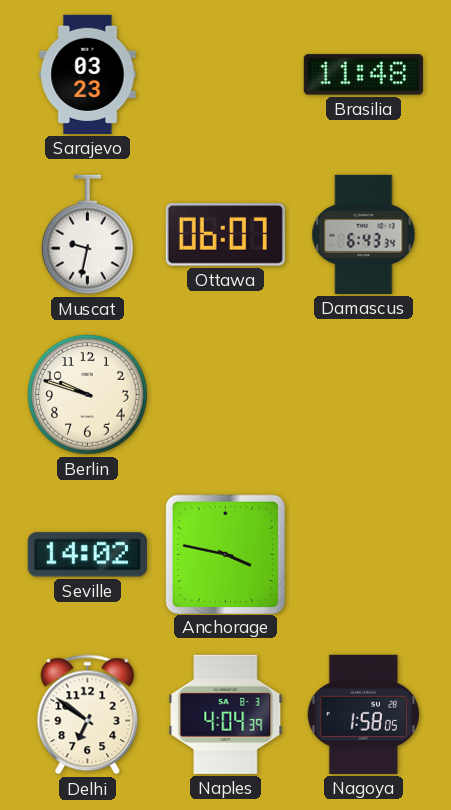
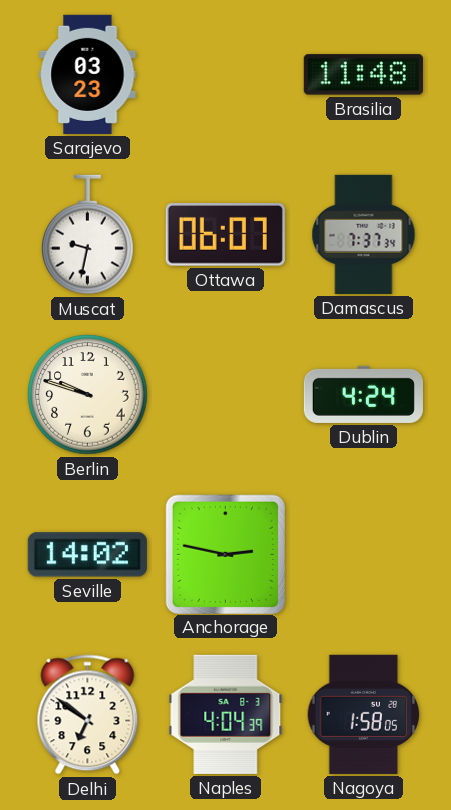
Damascus: 6:43 -> 7:37
Dublin: none -> 4:24
Anchorage: 3:47 -> 2:47
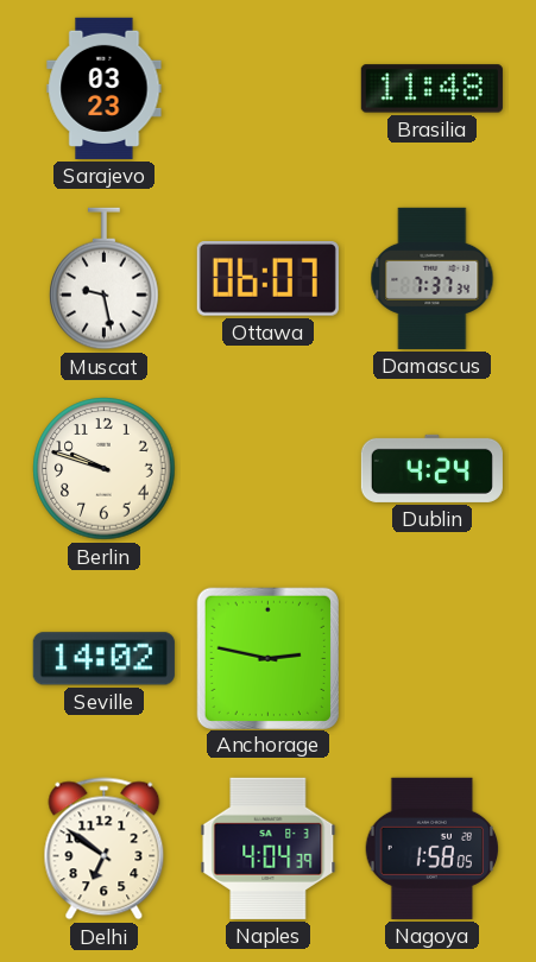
Muscat: 9:32 -> 9:28
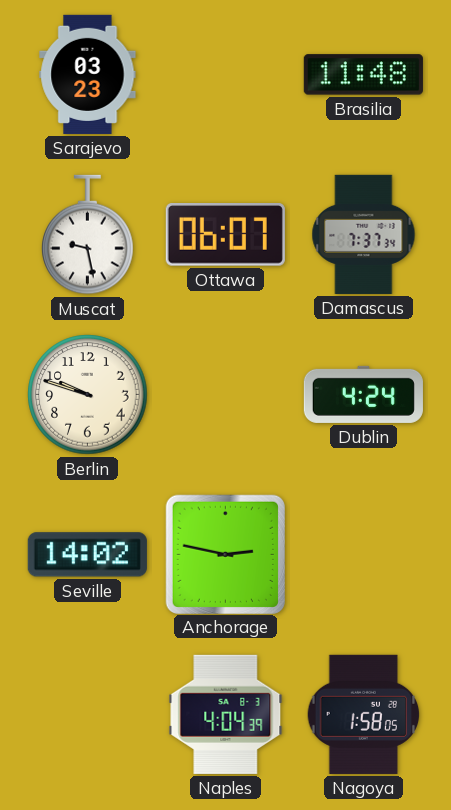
Delhi: 6:51 -> none
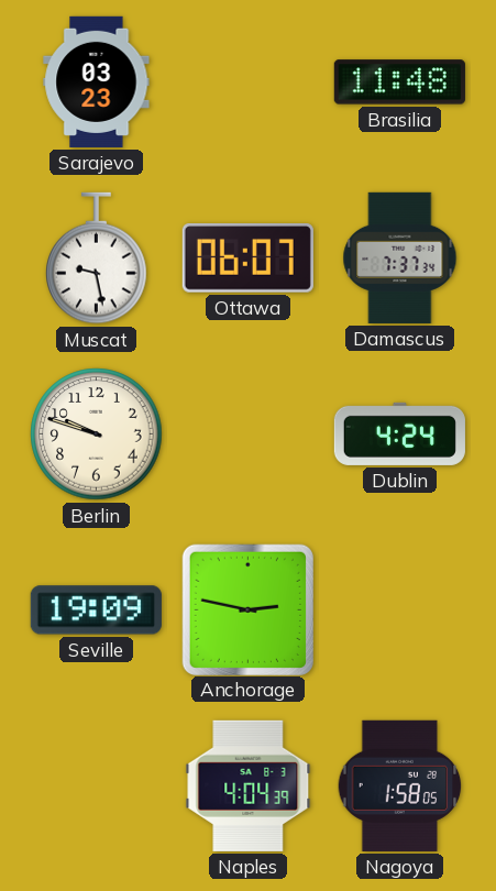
Seville: 14:02 -> 19:09
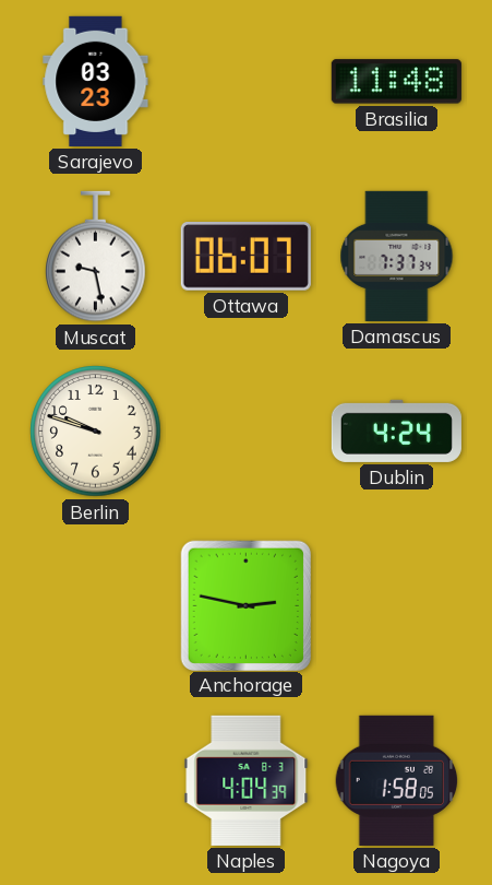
Seville: 19:09 -> none
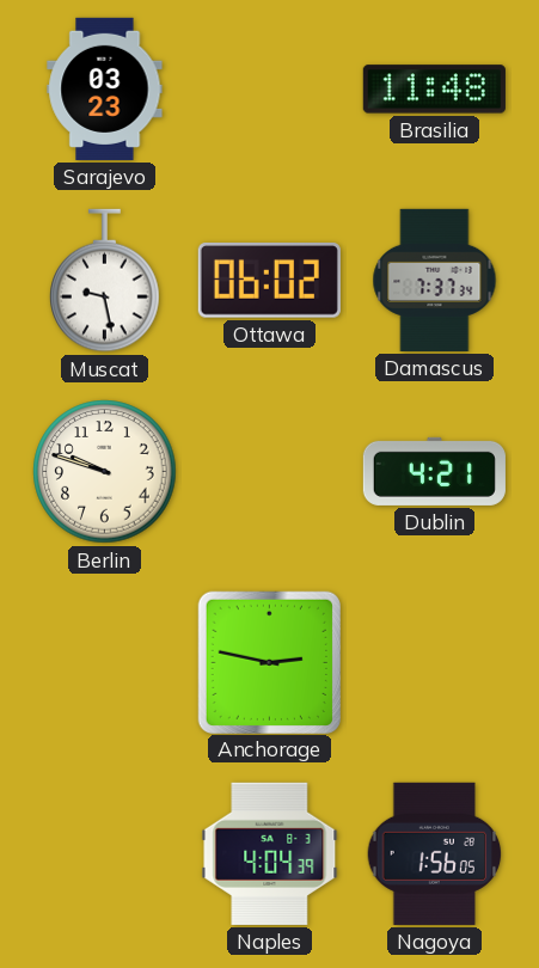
Ottawa: 06:07 -> 06:02
Dublin: 4:24 -> 4:21
Nagoya: 1:58 -> 1:56
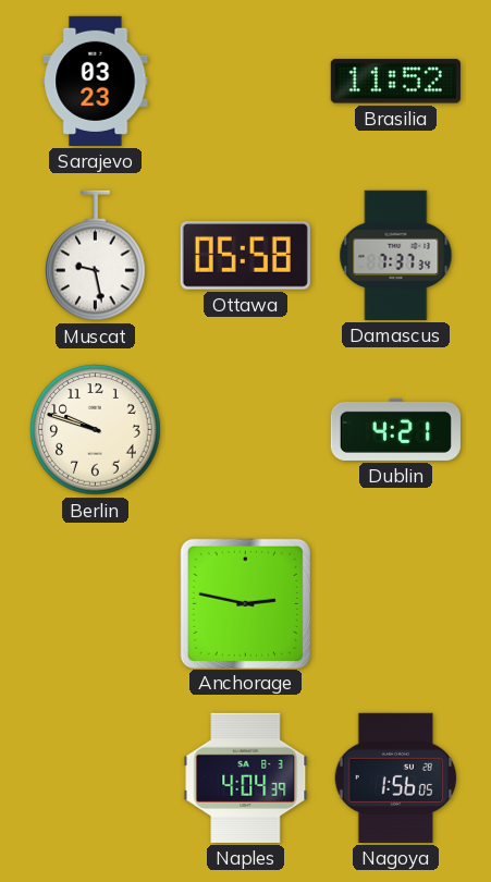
Brasilia: 11:48 -> 11:52
Ottawa: 06:02 -> 05:58
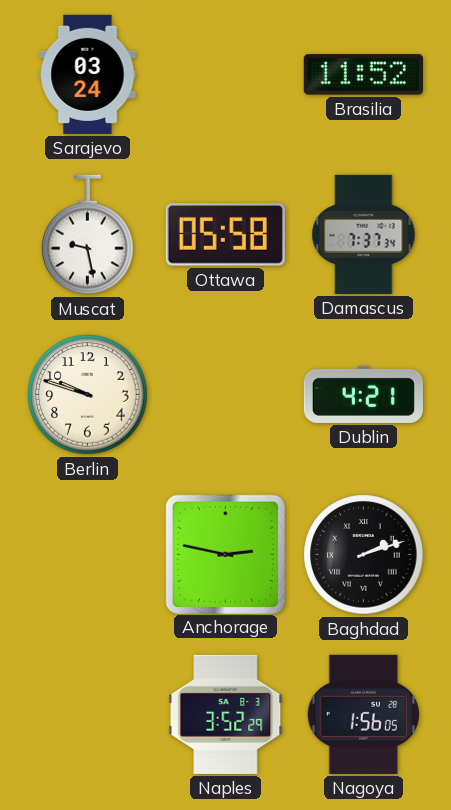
Sarajevo: 03:23 -> 03:24
Baghdad: none -> 2:12
Naples: 4:04 -> 3:52
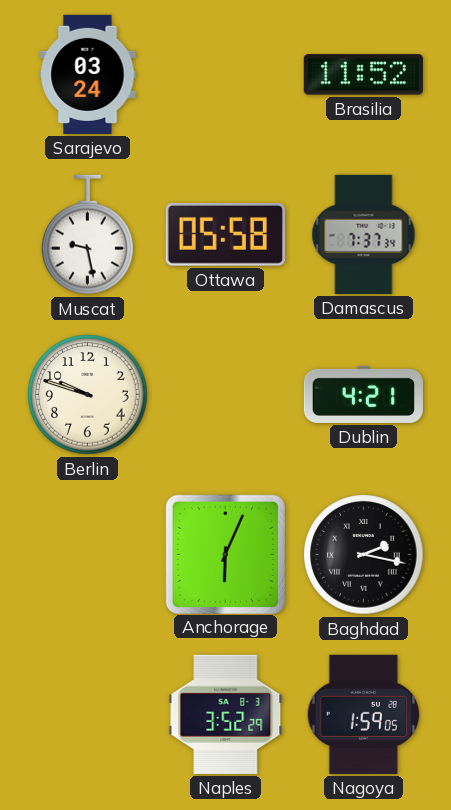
Anchorage: 2:47 -> 6:04
Baghdad: 2:12 -> 2:17
Nagoya: 1:56 -> 1:59
